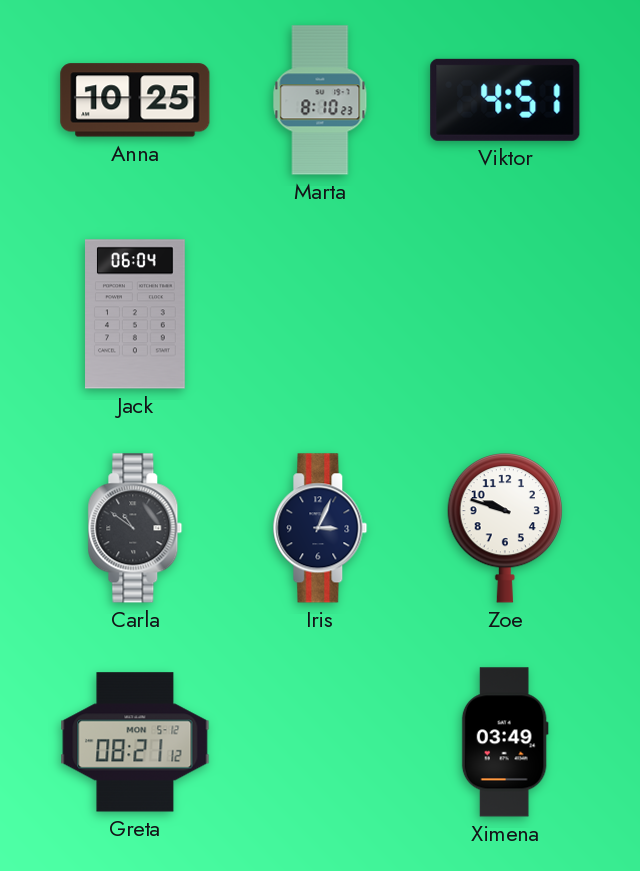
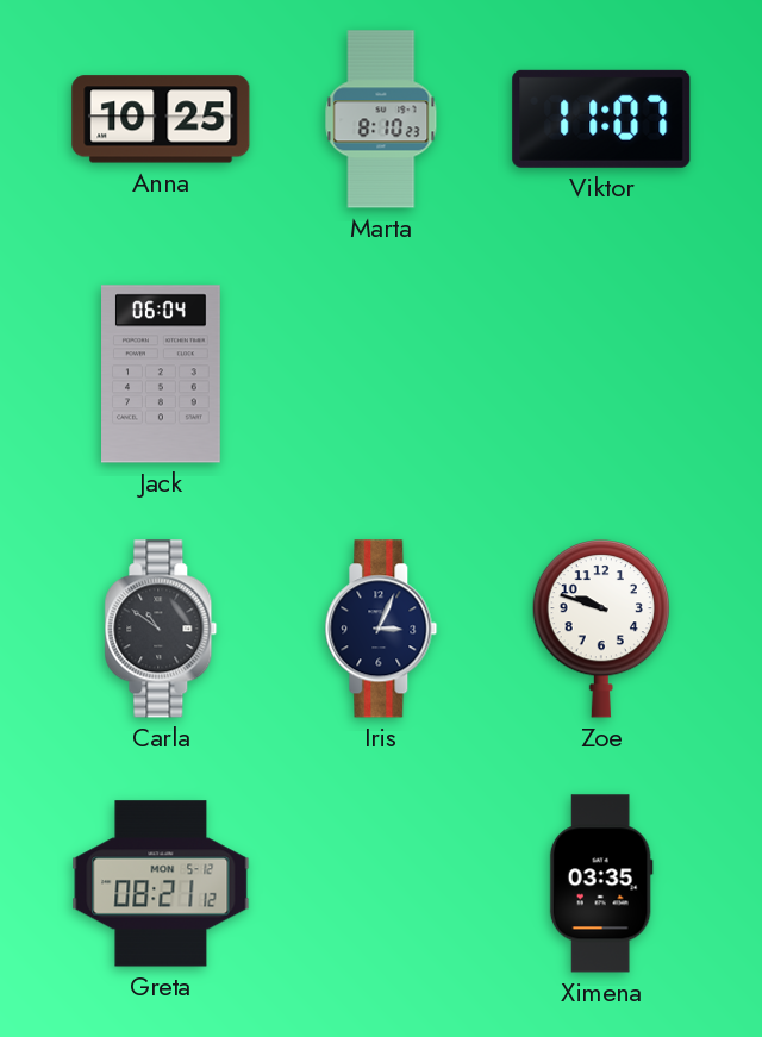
Viktor: 4:51 -> 11:07
Ximena: 03:49 -> 03:35
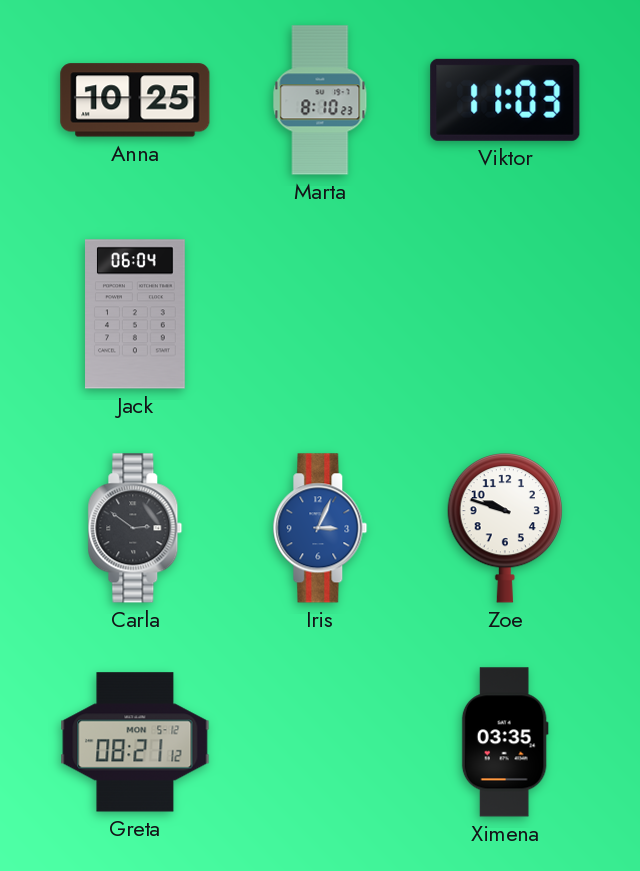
Viktor: 11:07 -> 11:03
Carla: 10:51 -> 2:51
Iris dial: navy -> blue
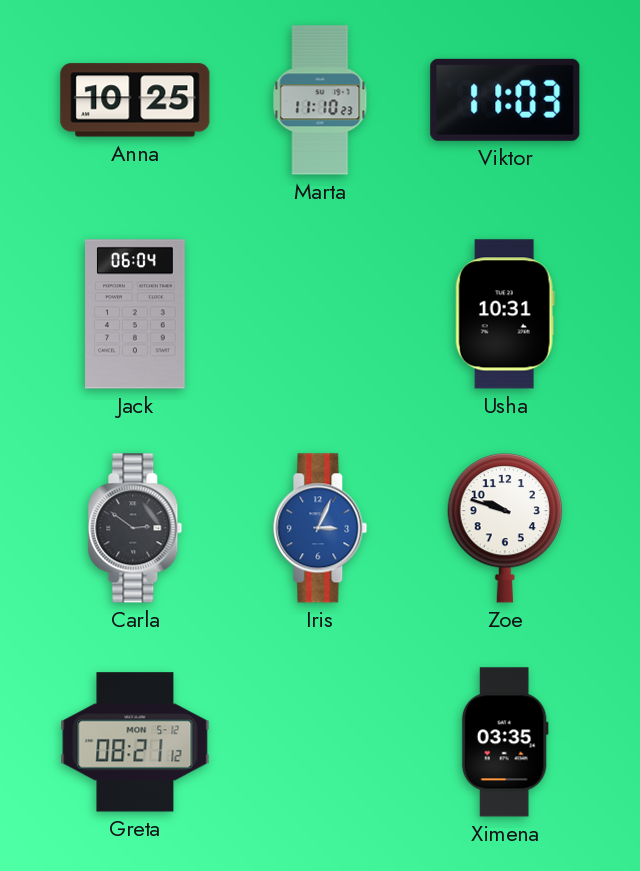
Marta: 8:10 -> 11:10
Usha: none -> 10:31
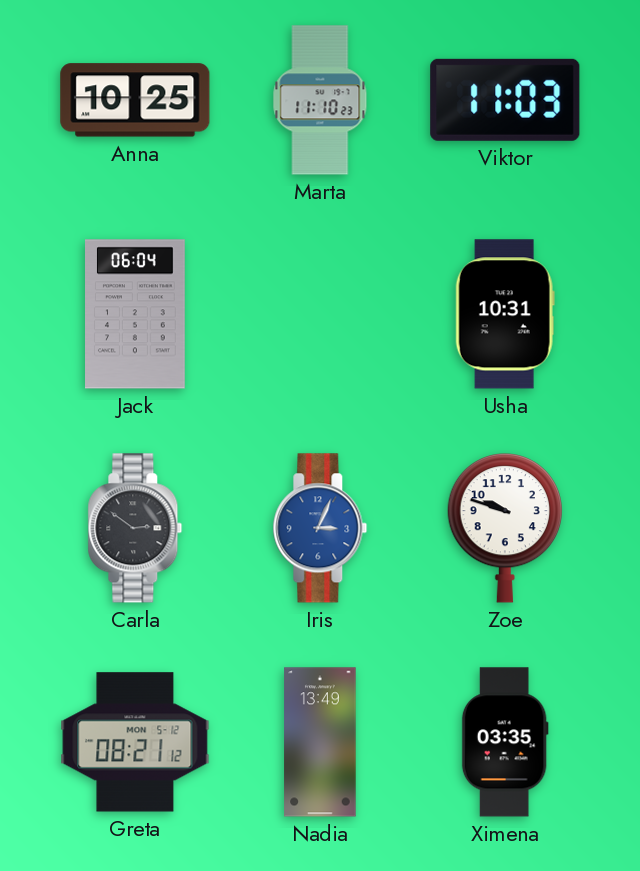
Nadia: none -> 13:49
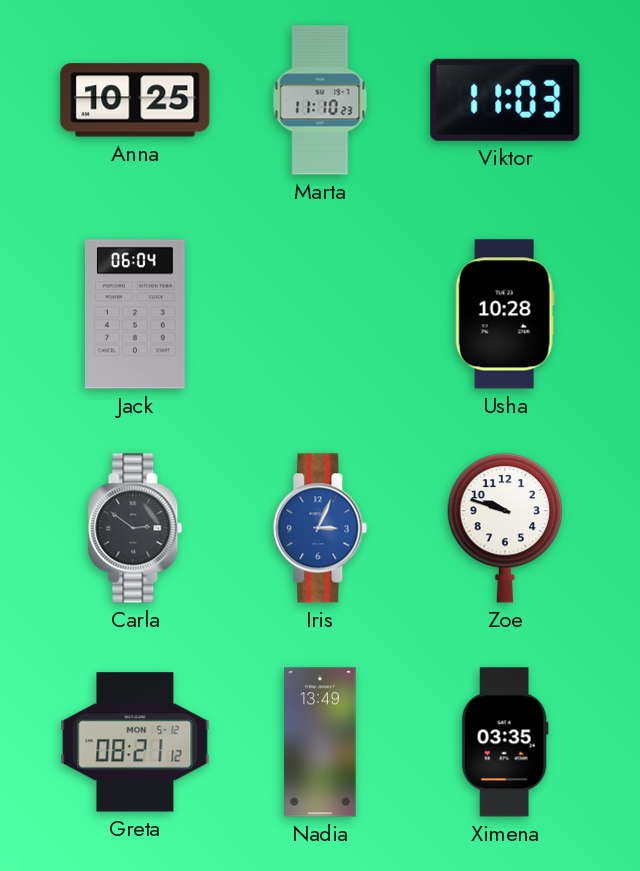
Usha: 10:31 -> 10:28
